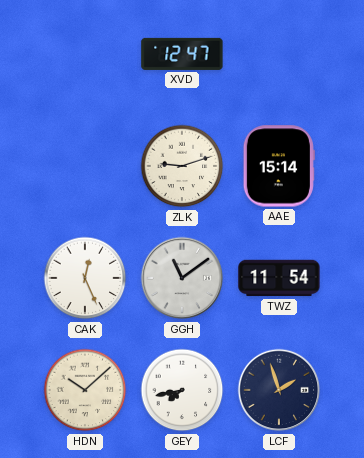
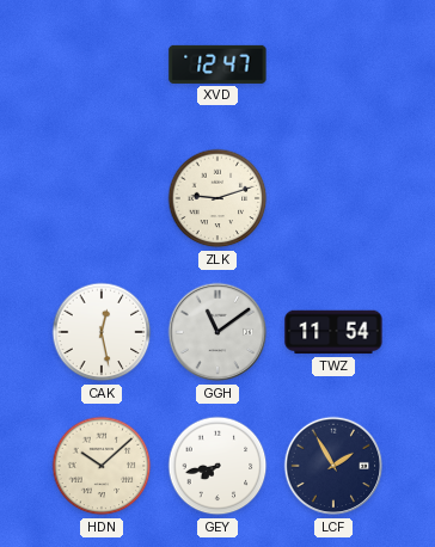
AAE: 15:14 -> none
CAK: 12:26 -> 12:28
LCF: 1:57 -> 1:55
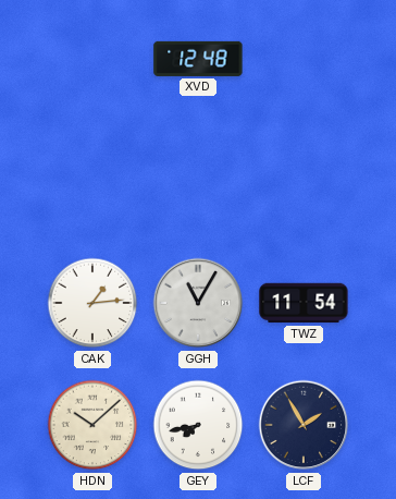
XVD: 12:47 -> 12:48
ZLK: 9:12 -> none
CAK: 12:28 -> 1:14
GGH: 11:09 -> 11:05
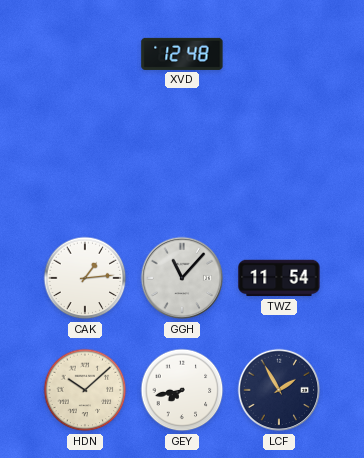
GGH: 11:05 -> 11:07
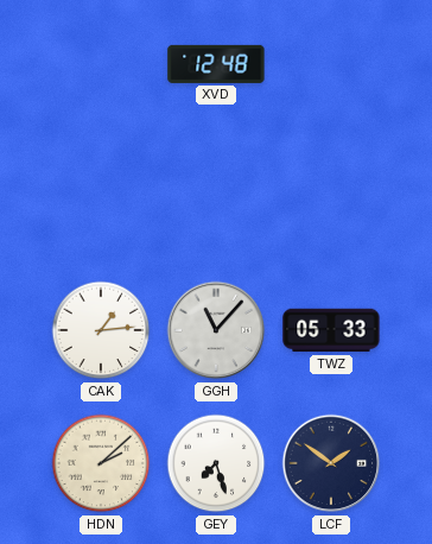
TWZ: 11:54 -> 05:33
HDN: 10:08 -> 2:08
GEY: 7:43 -> 7:27
LCF: 1:55 -> 1:51
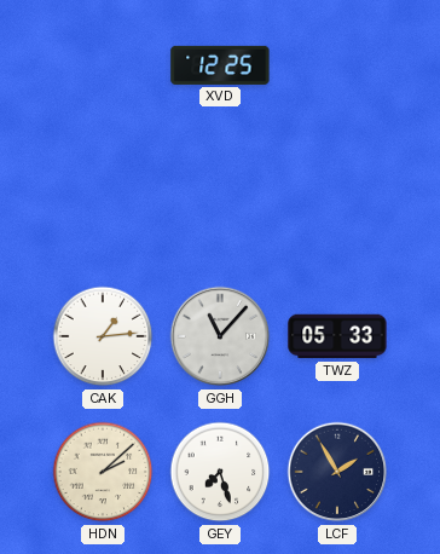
XVD: 12:48 -> 12:25
LCF: 1:51 -> 1:55
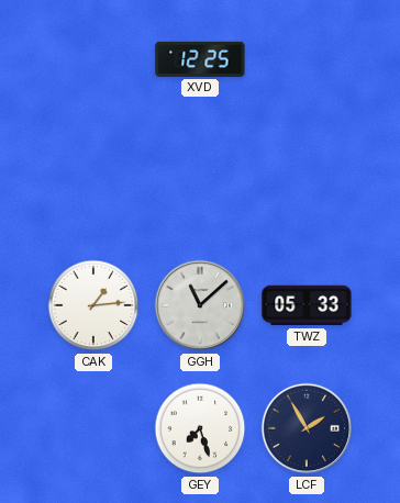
GGH: 11:07 -> 11:08
HDN: 2:08 -> none
